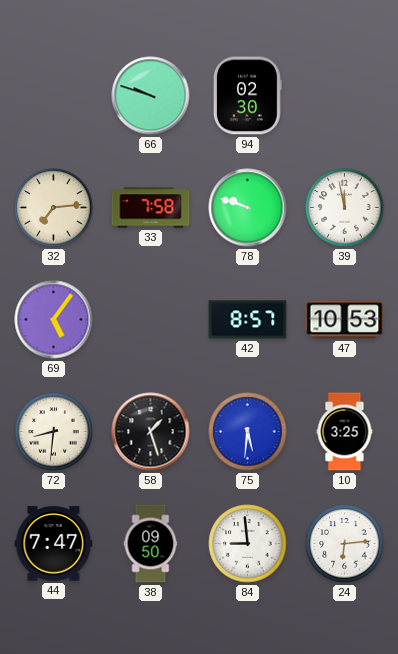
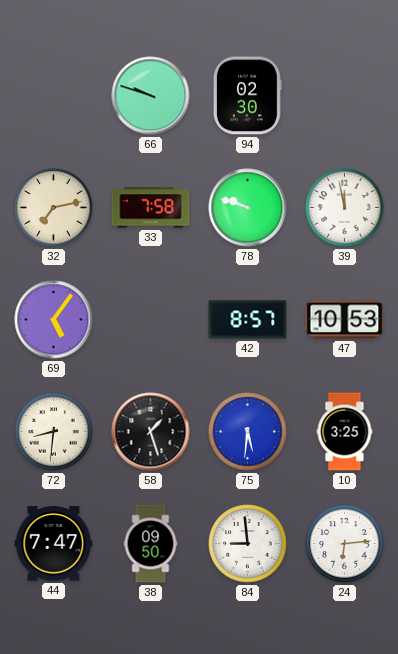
32: 7:14 -> 7:13
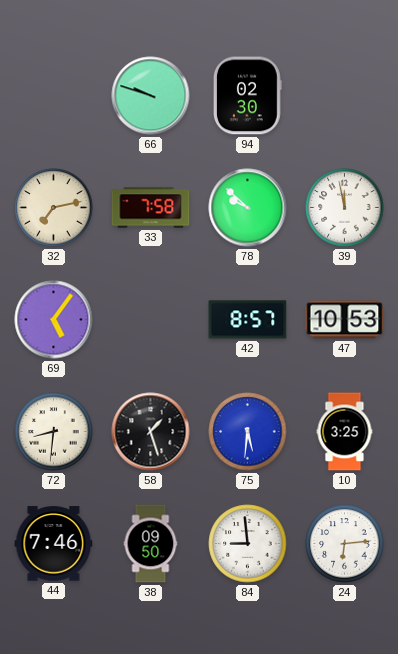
78: 9:48 -> 9:52
44: 7:47 -> 7:46
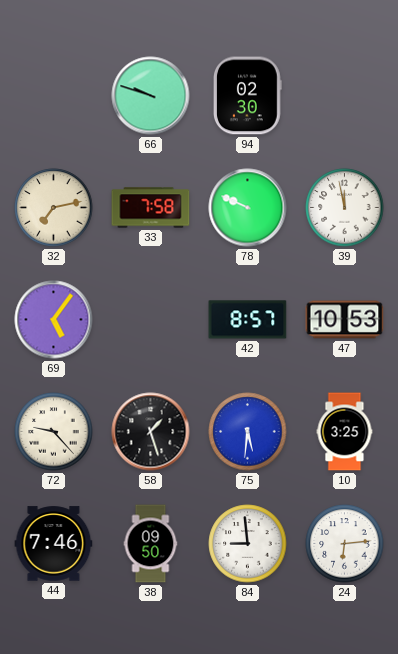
78: 9:52 -> 9:49
72: 8:31 -> 9:23
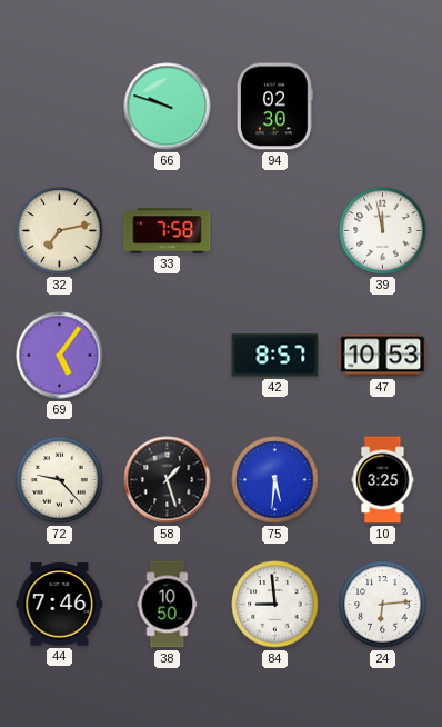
78: 9:49 -> none
38: 09:50 -> 10:50
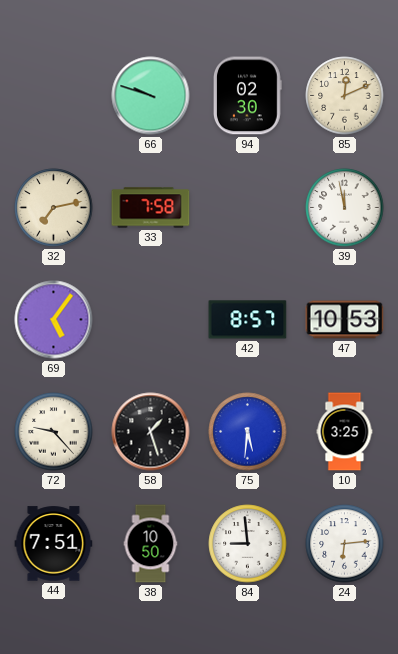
85: none -> 12:11
44: 7:46 -> 7:51
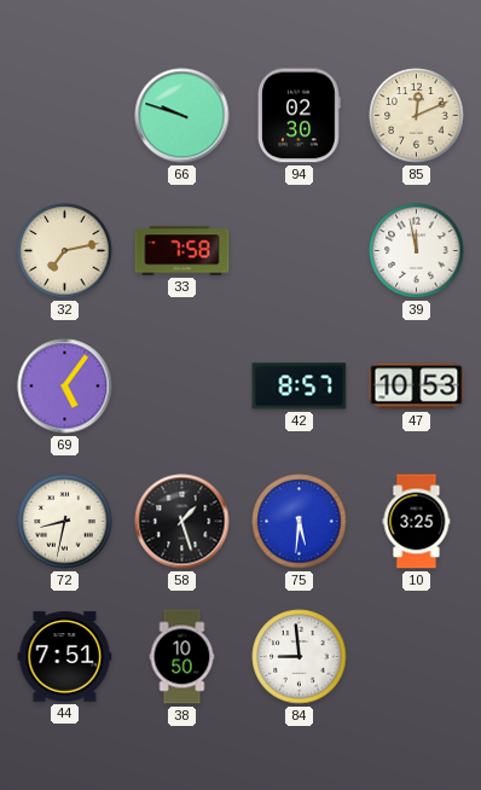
72: 9:23 -> 8:32
24: 6:14 -> none
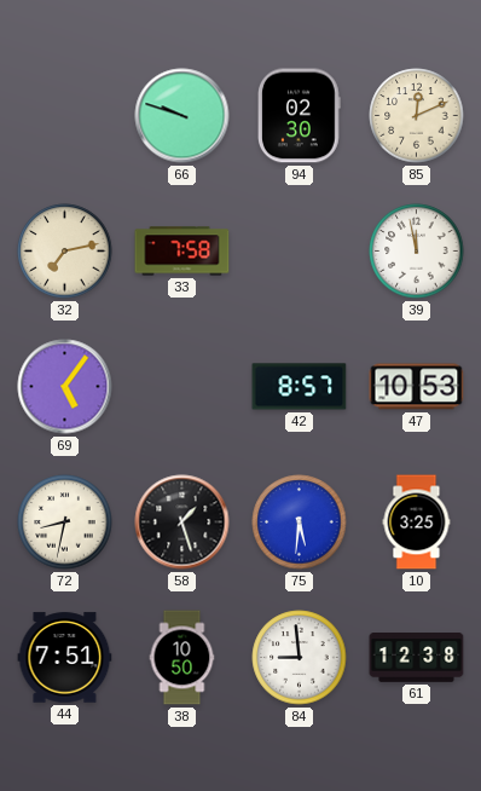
61: none -> 12:38
